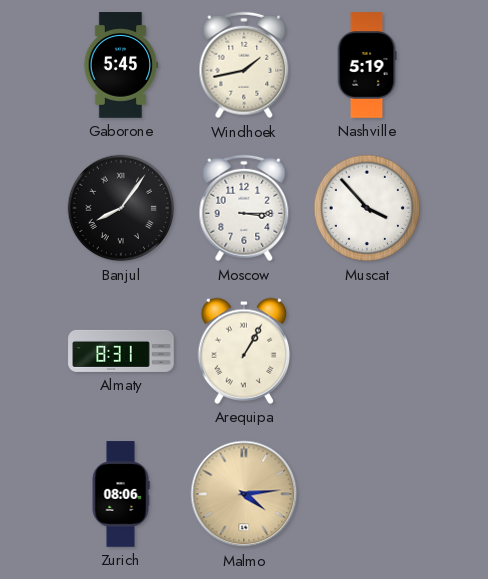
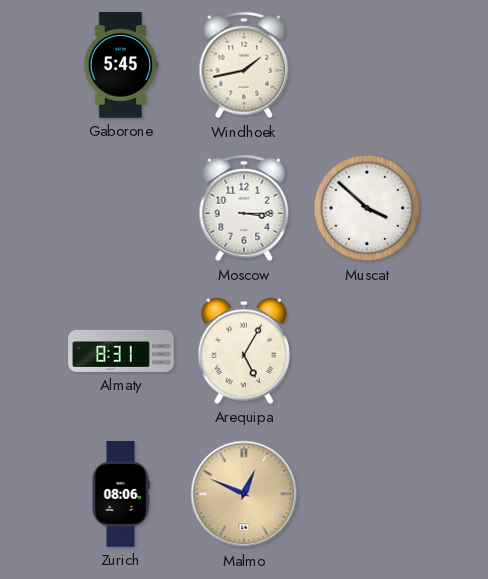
Nashville: 5:19 -> none
Banjul: 8:06 -> none
Muscat: 3:53 -> 3:52
Arequipa: 1:05 -> 5:05
Malmo: 4:14 -> 12:49
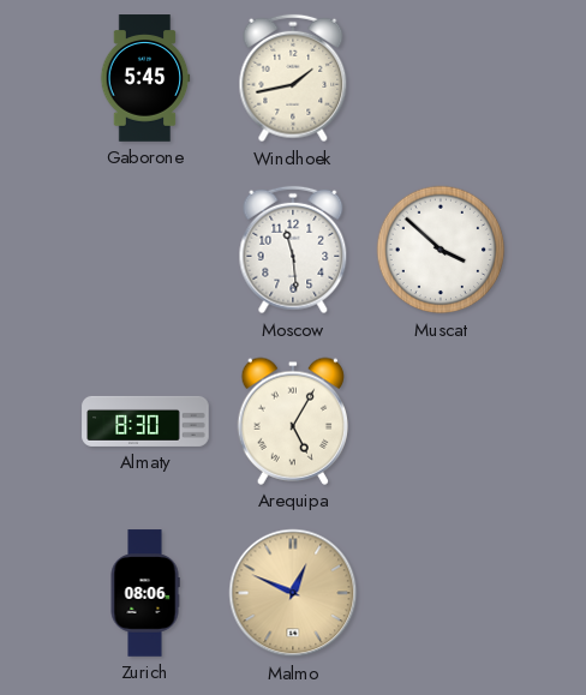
Moscow: 3:15 -> 11:29
Almaty: 8:31 -> 8:30
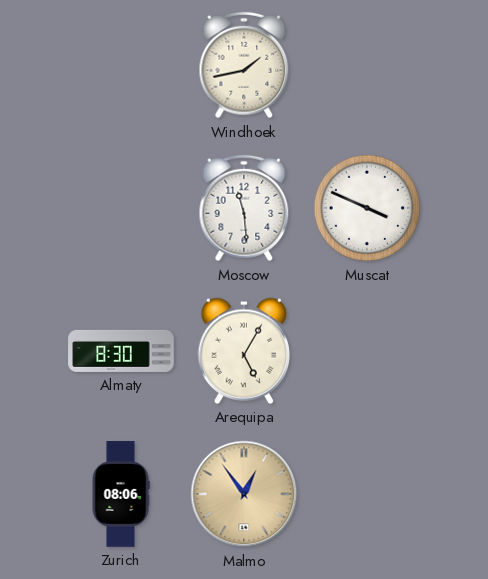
Gaborone: 5:45 -> none
Muscat: 3:52 -> 3:49
Malmo: 12:49 -> 12:54
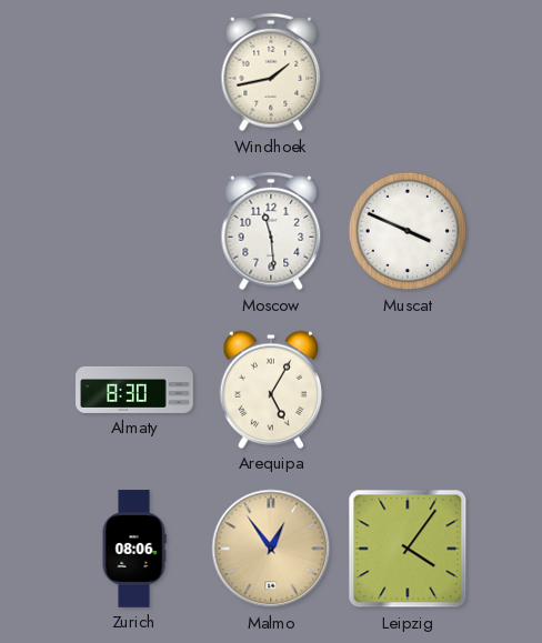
Leipzig: none -> 4:06
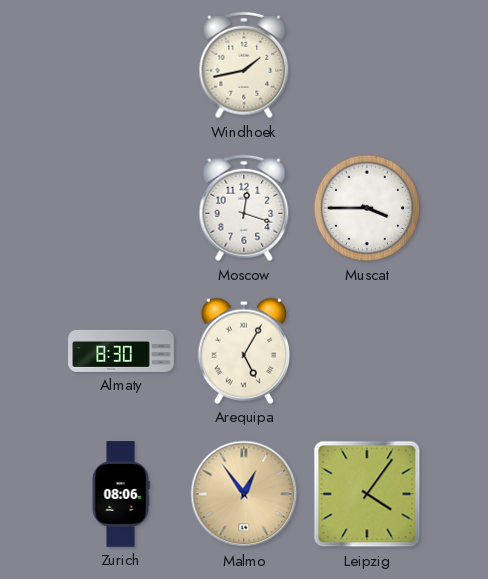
Moscow: 11:29 -> 12:18
Muscat: 3:49 -> 3:45
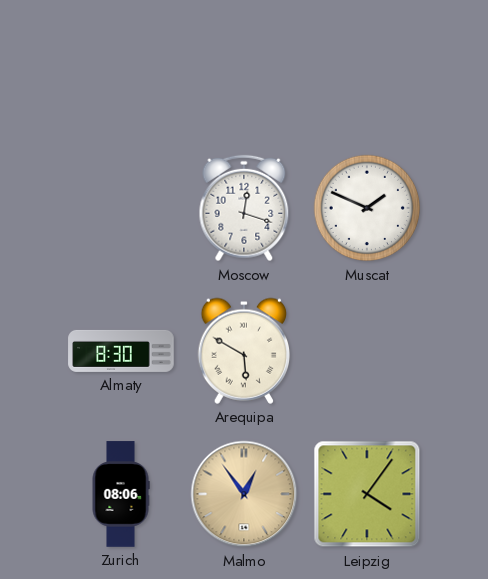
Windhoek: 1:43 -> none
Muscat: 3:45 -> 1:49
Arequipa: 5:05 -> 5:50
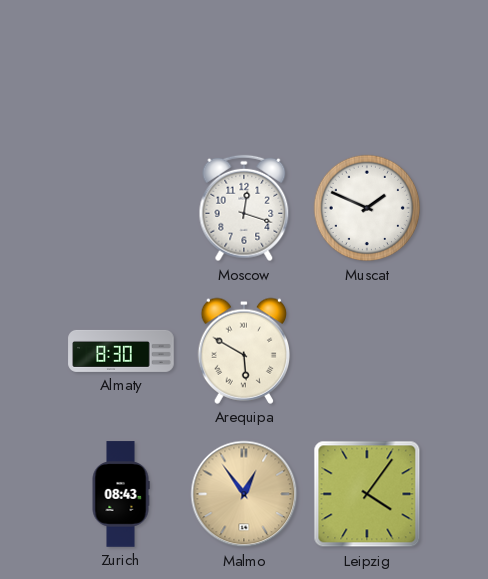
Zurich: 08:06 -> 08:43
